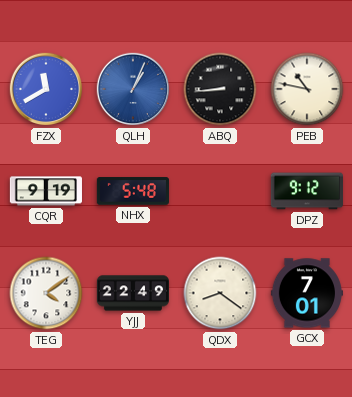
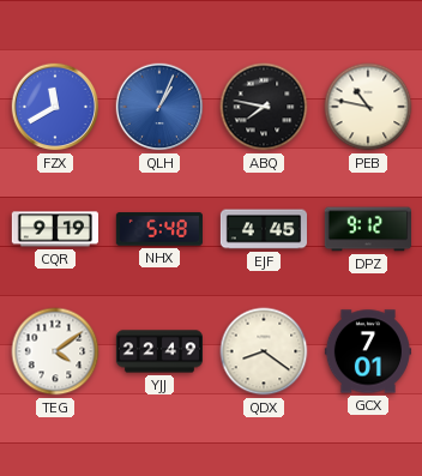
ABQ: 8:44 -> 7:47
EJF: none -> 4:45
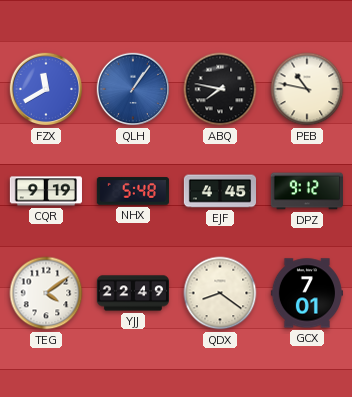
QLH: 1:04 -> 1:06
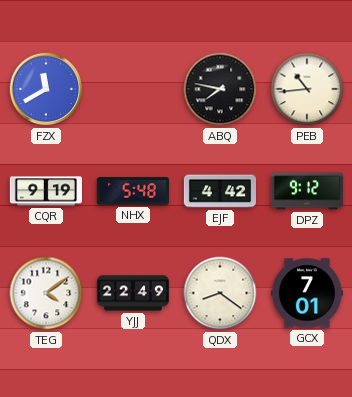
QLH: 1:06 -> none
PEB: 10:47 -> 10:44
EJF: 4:45 -> 4:42
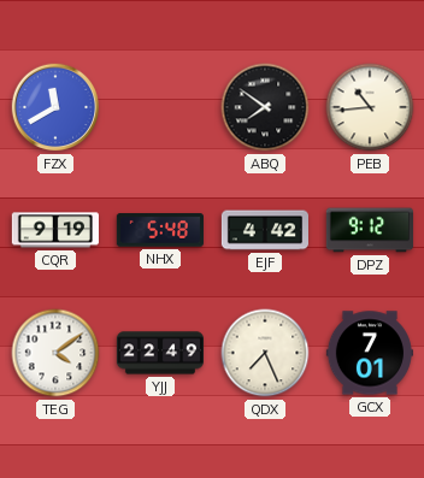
ABQ: 7:47 -> 7:51
QDX: 8:21 -> 7:26
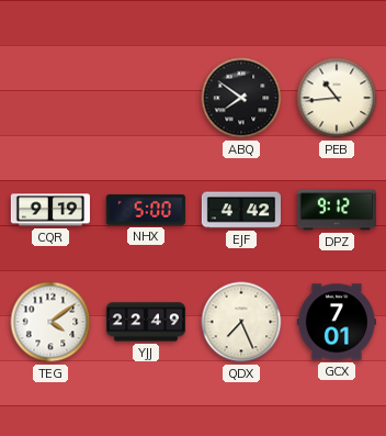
FZX: 11:40 -> none
NHX: 5:48 -> 5:00
